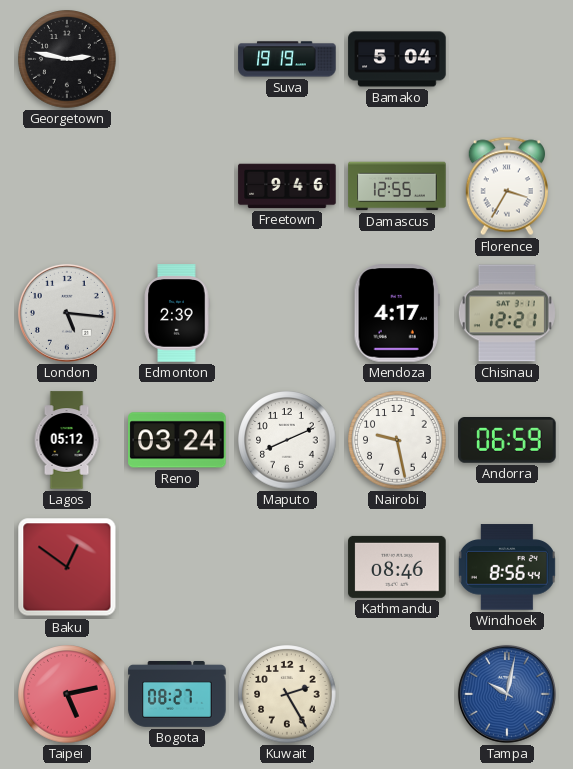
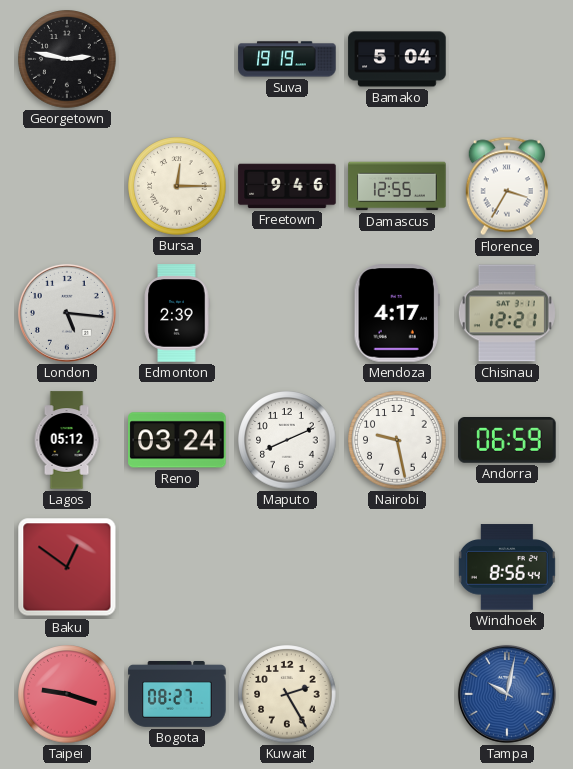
Bursa: none -> 12:15
Kathmandu: 08:46 -> none
Taipei: 5:13 -> 9:18
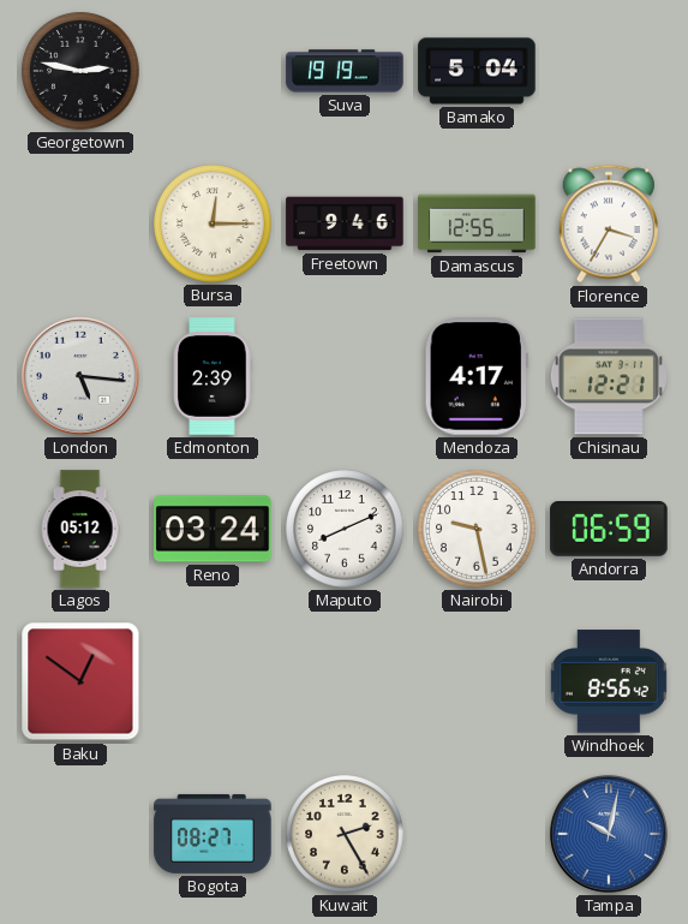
Windhoek: 8:56:44 -> 8:56:42
Taipei: 9:18 -> none
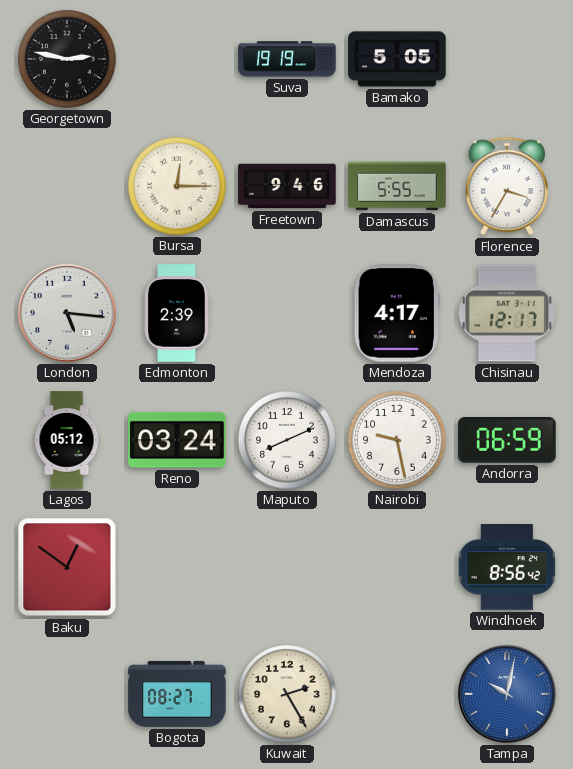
Bamako: 5:04 -> 5:05
Damascus: 12:55 -> 5:55
Chisinau: 12:21 -> 12:17
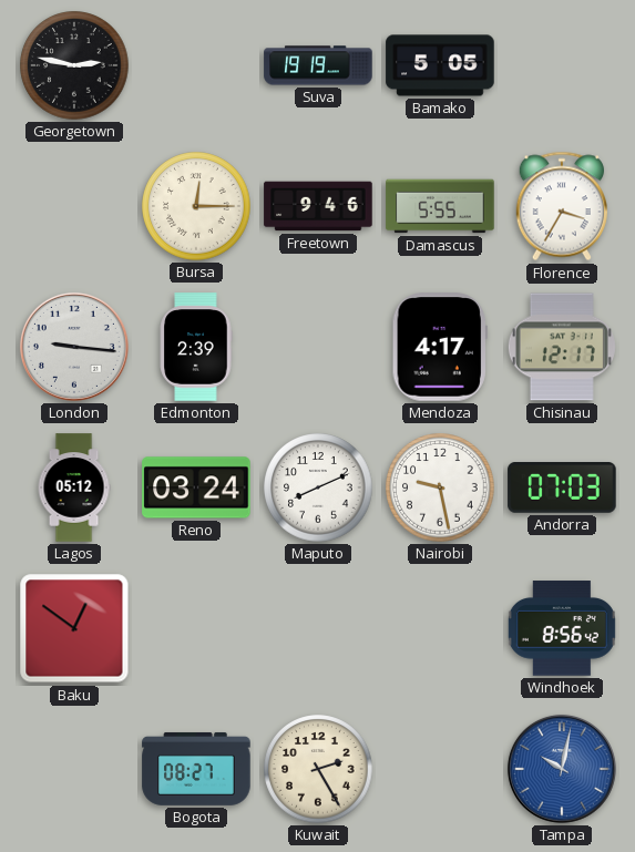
London: 5:16 -> 9:16
Andorra: 06:59 -> 07:03
